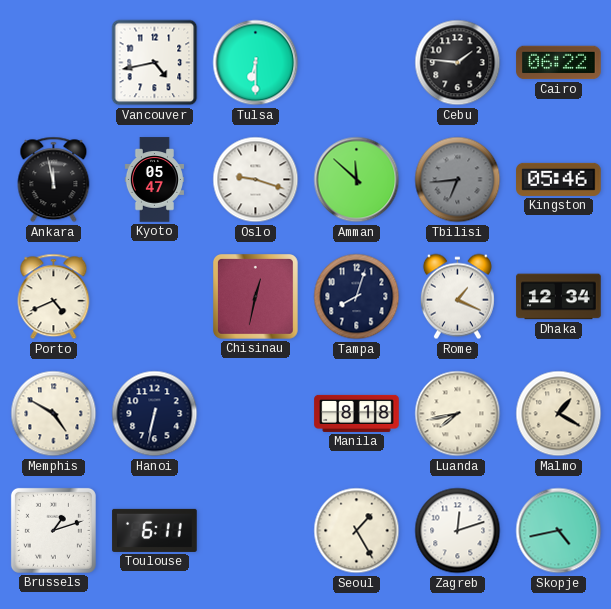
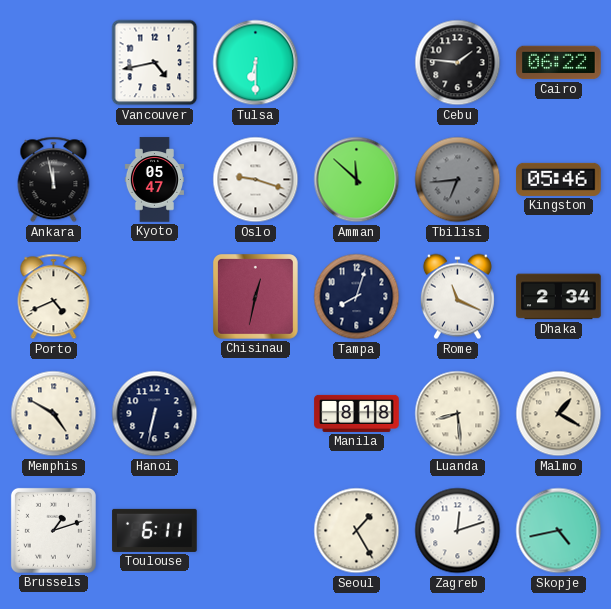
Rome: 1:19 -> 11:19
Dhaka: 12:34 -> 2:34
Luanda: 7:43 -> 8:29
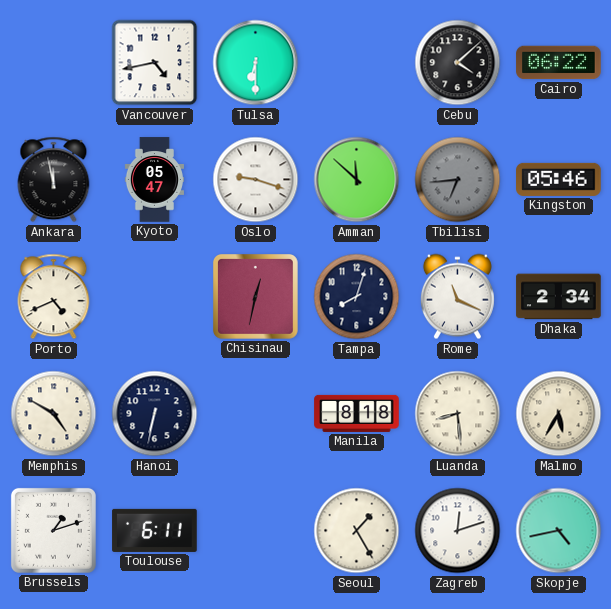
Cebu: 1:46 -> 4:08
Malmo: 1:20 -> 5:35
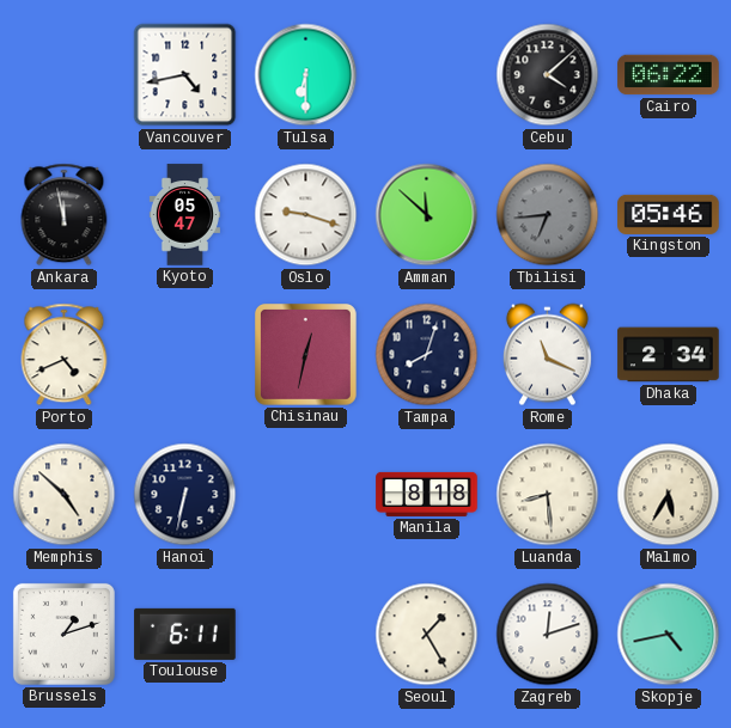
Memphis: 4:50 -> 4:52
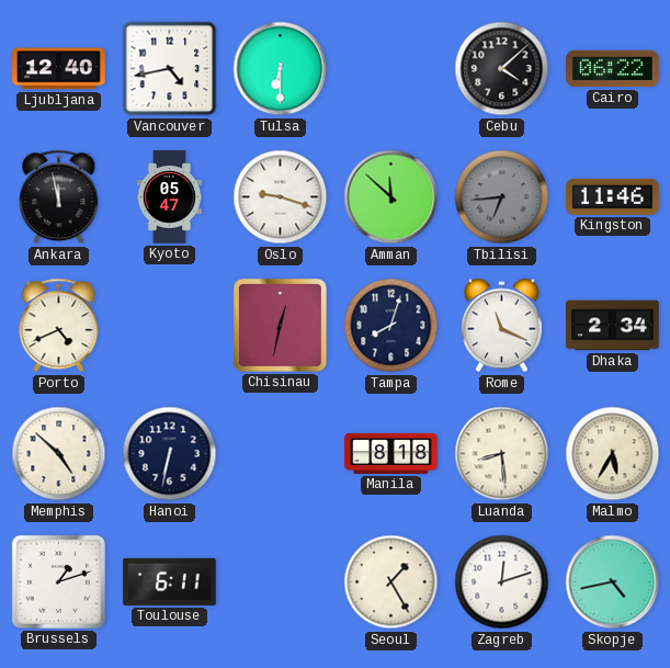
Ljubljana: none -> 12:40
Kingston: 05:46 -> 11:46
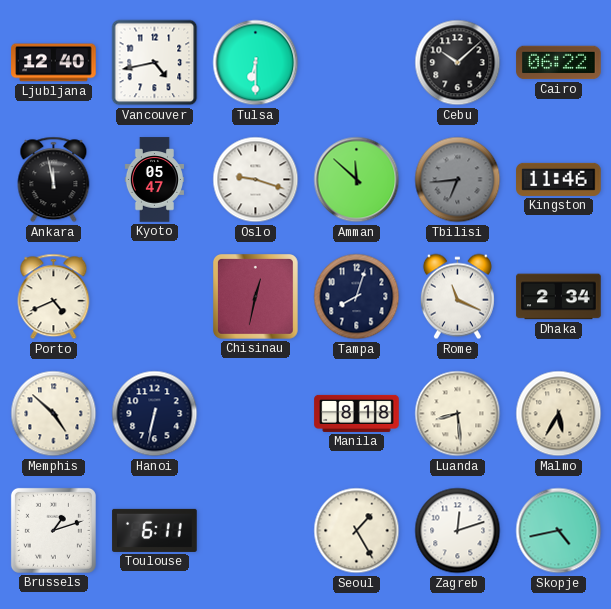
Cebu: 4:08 -> 10:08
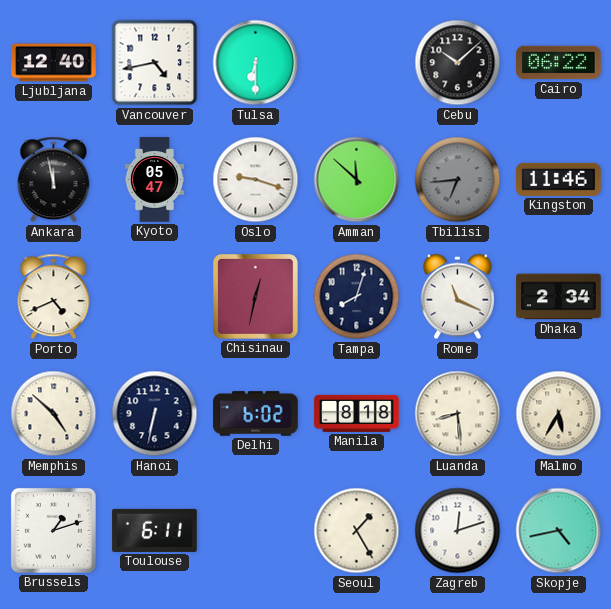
Delhi: none -> 6:02
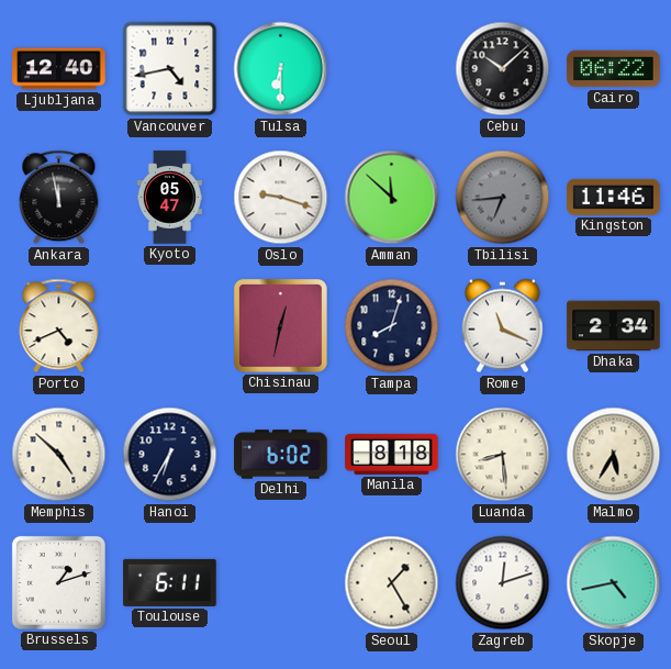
Hanoi: 6:32 -> 6:35
